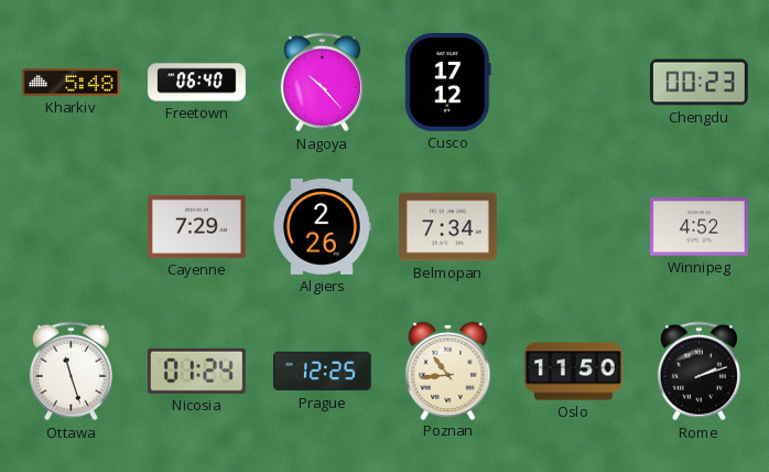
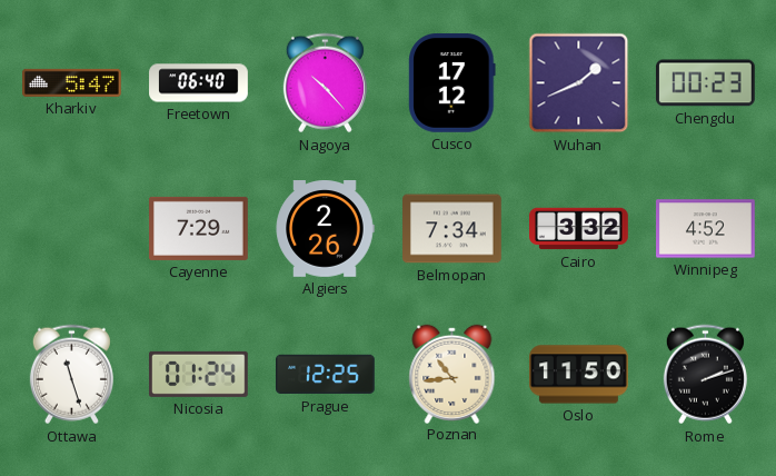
Kharkiv: 5:48 -> 5:47
Wuhan: none -> 1:41
Cairo: none -> 3:32
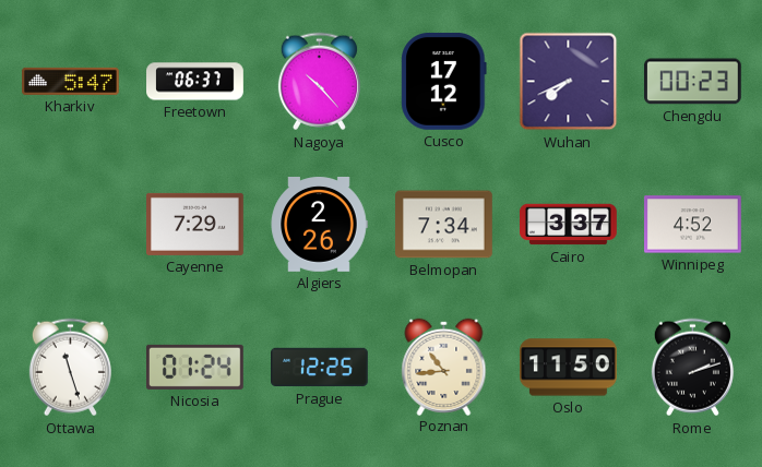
Freetown: 06:40 -> 06:37
Wuhan: 1:41 -> 7:41
Cairo: 3:32 -> 3:37
